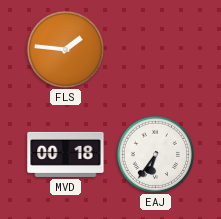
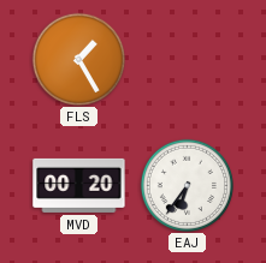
FLS: 1:46 -> 1:25
MVD: 00:18 -> 00:20
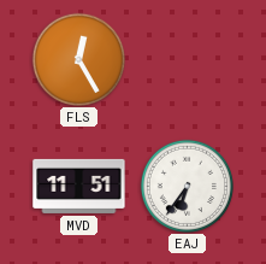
FLS: 1:25 -> 12:25
MVD: 00:20 -> 11:51
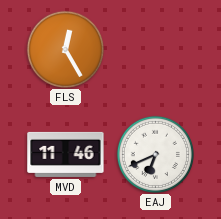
MVD: 11:51 -> 11:46
EAJ: 6:36 -> 6:41
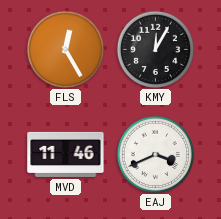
KMY: none -> 12:05
EAJ: 6:41 -> 3:41
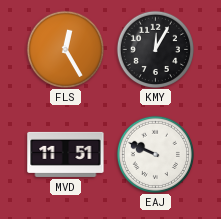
MVD: 11:46 -> 11:51
EAJ: 3:41 -> 9:49
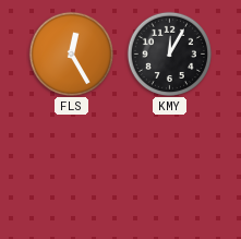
MVD: 11:51 -> none
EAJ: 9:49 -> none
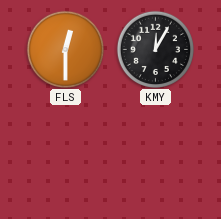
FLS: 12:25 -> 12:30
